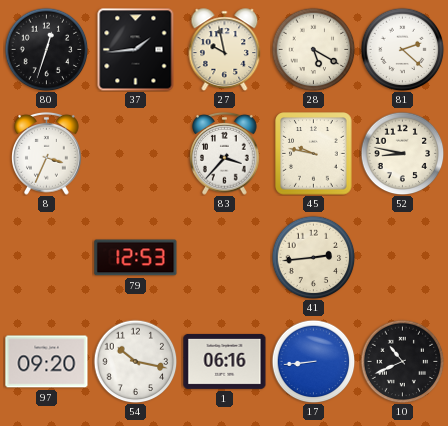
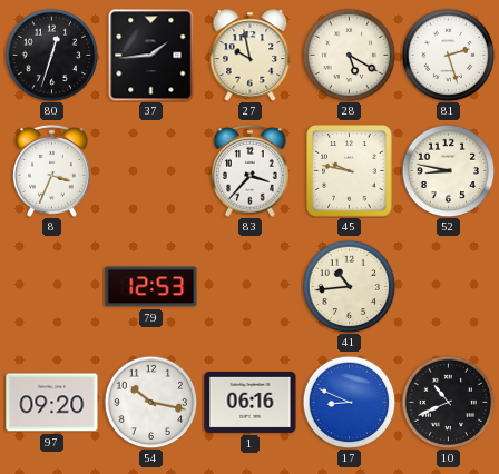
81: 2:22 -> 2:27
41: 2:44 -> 10:44
17: 8:44 -> 8:49
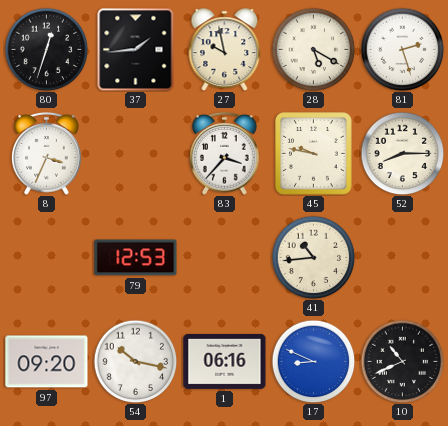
52: 8:47 -> 8:15
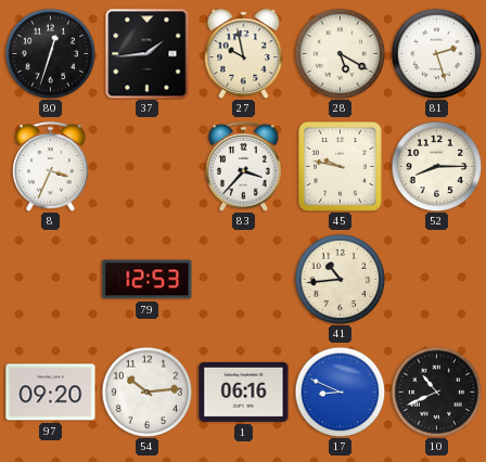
54: 10:17 -> 10:14
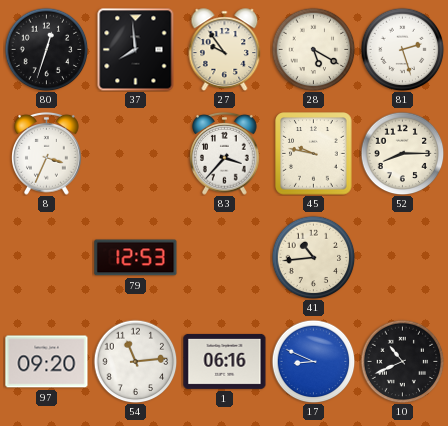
37: 1:44 -> 7:59
27: 9:58 -> 9:54
54: 10:14 -> 11:14
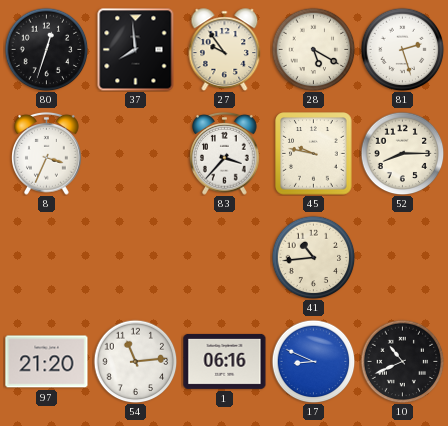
79: 12:53 -> none
97: 09:20 -> 21:20
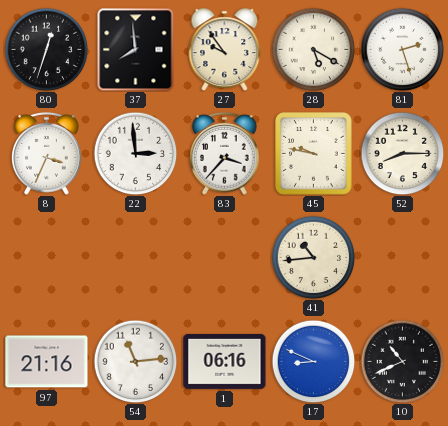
22: none -> 2:59
97: 21:20 -> 21:16
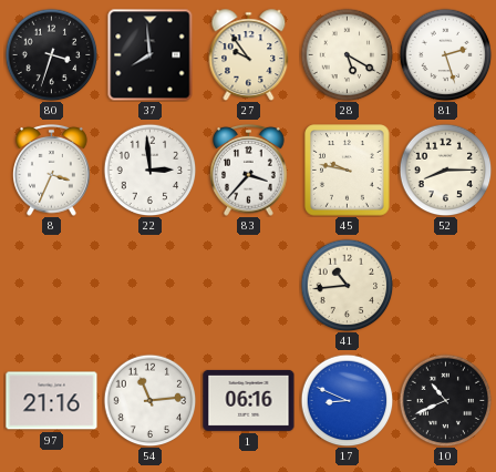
80: 12:33 -> 3:33
